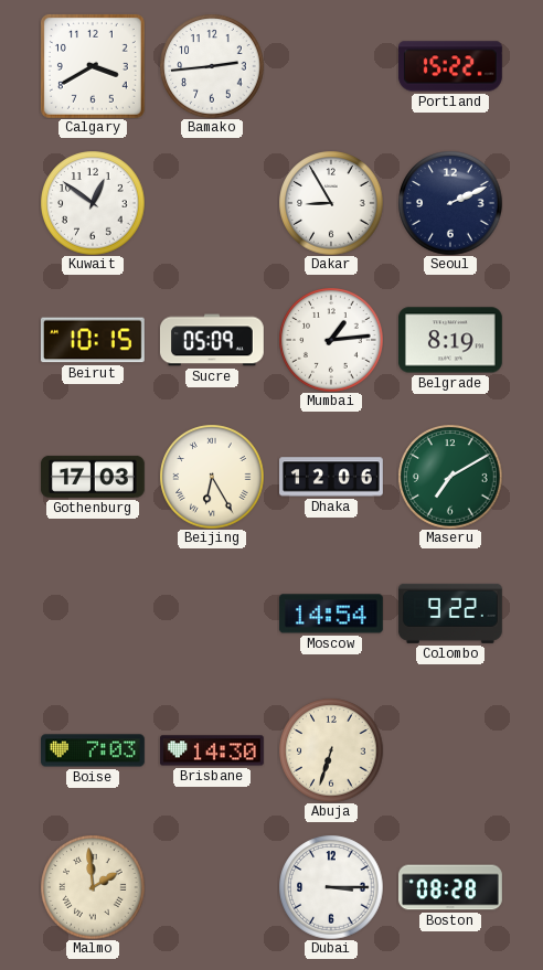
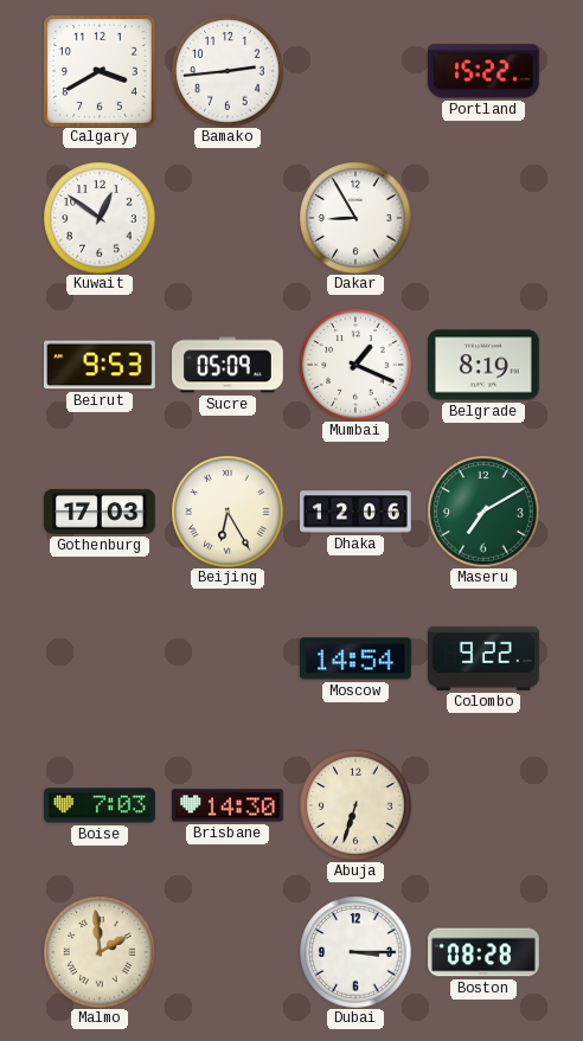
Seoul: 2:11 -> none
Beirut: 10:15 -> 9:53
Mumbai: 1:14 -> 1:19
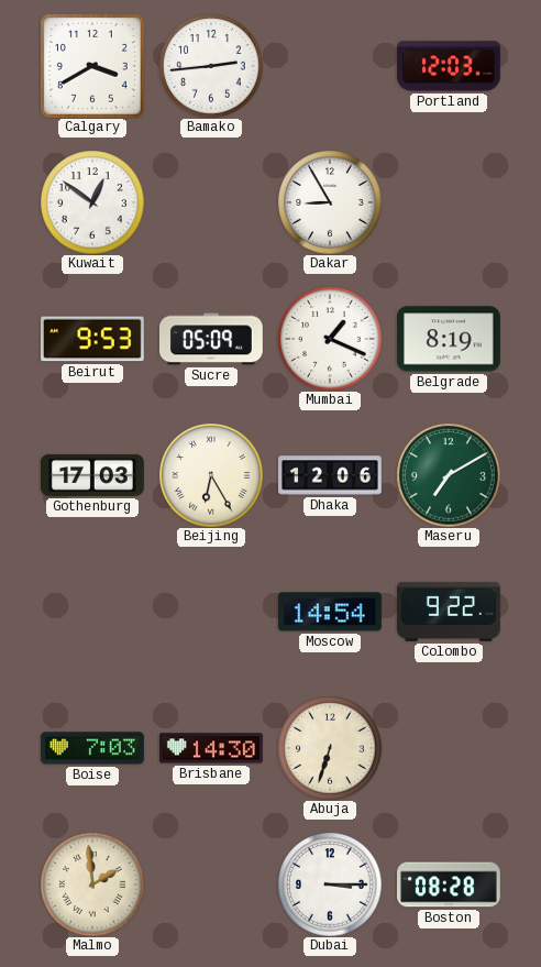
Portland: 15:22 -> 12:03
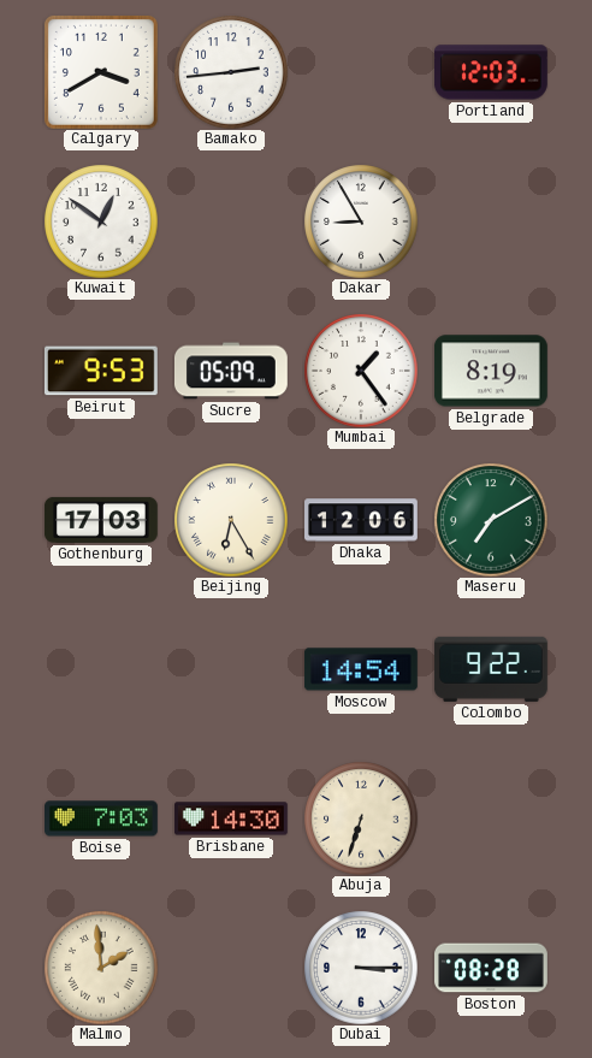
Mumbai: 1:19 -> 1:24
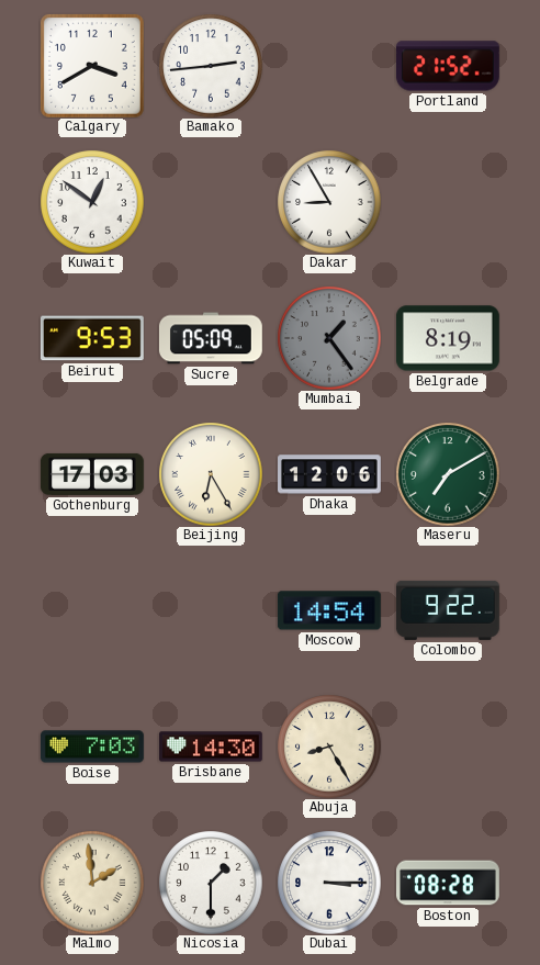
Portland: 12:03 -> 21:52
Mumbai dial: white -> grey
Abuja: 6:33 -> 8:25
Nicosia: none -> 1:30
